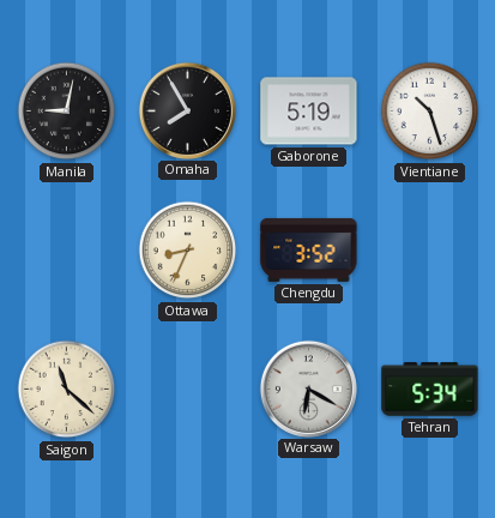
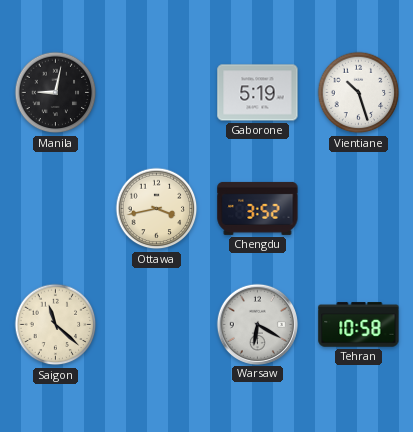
Omaha: 7:55 -> none
Ottawa: 8:34 -> 3:43
Tehran: 5:34 -> 10:58
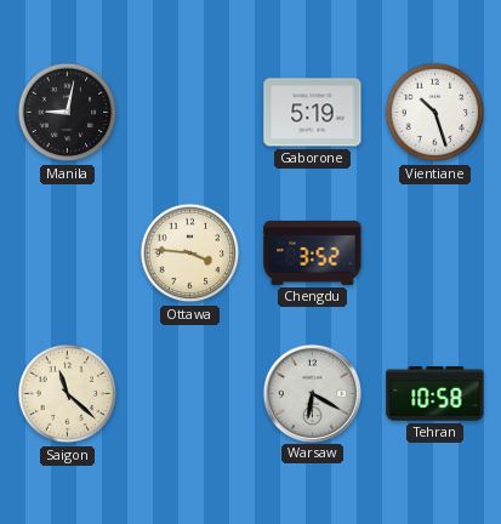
Ottawa: 3:43 -> 3:46
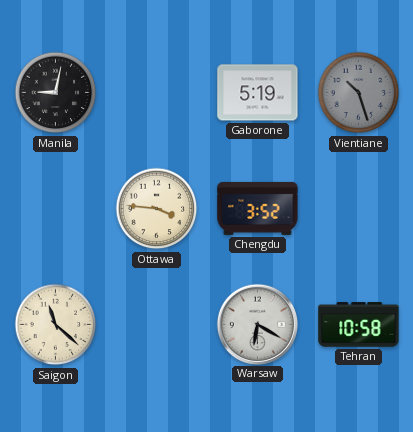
Vientiane dial: white -> grey
